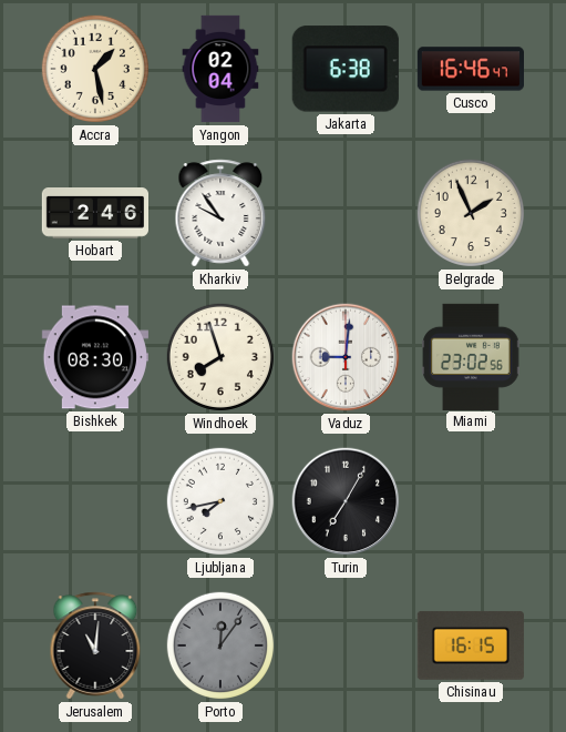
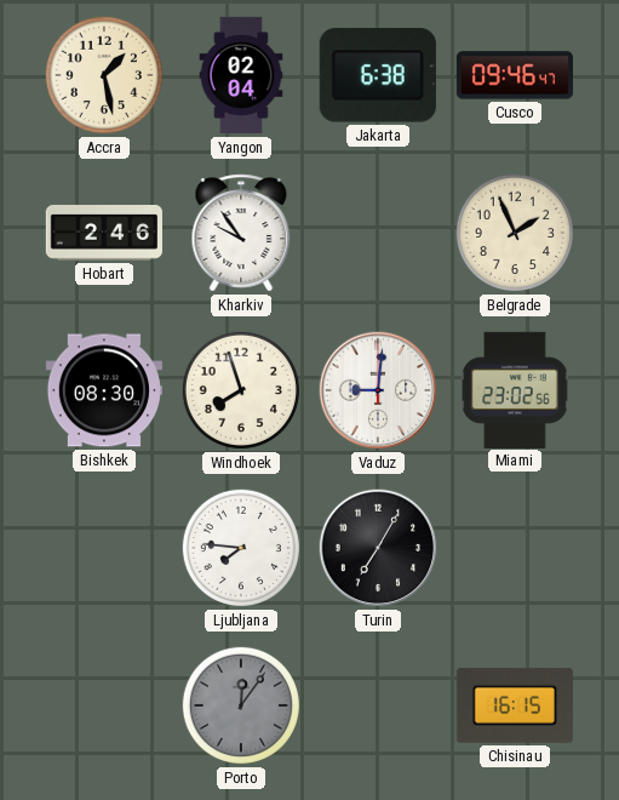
Cusco: 16:46 -> 09:46
Ljubljana: 7:43 -> 7:46
Jerusalem: 11:01 -> none
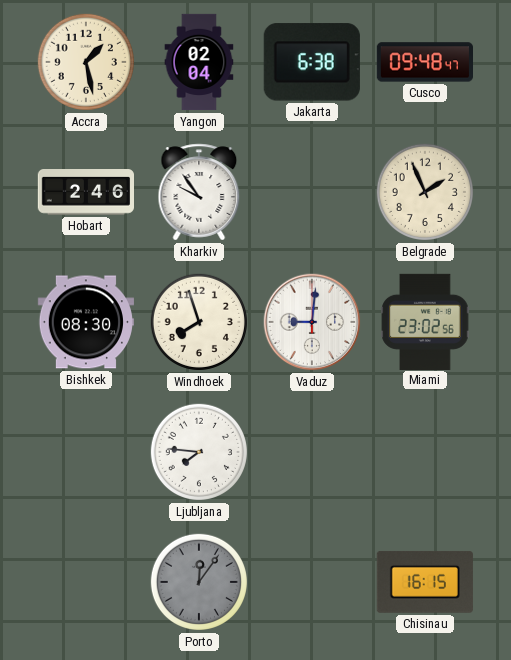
Cusco: 09:46 -> 09:48
Turin: 7:05 -> none
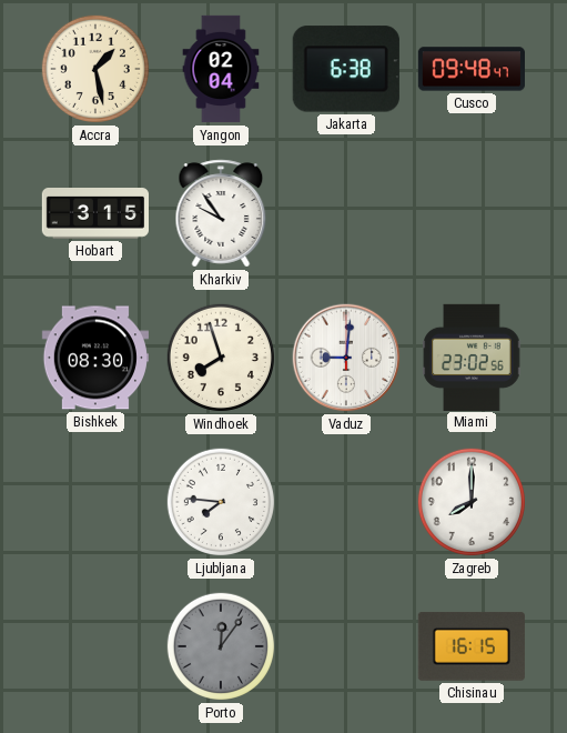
Hobart: 2:46 -> 3:15
Belgrade: 1:56 -> none
Zagreb: none -> 8:00
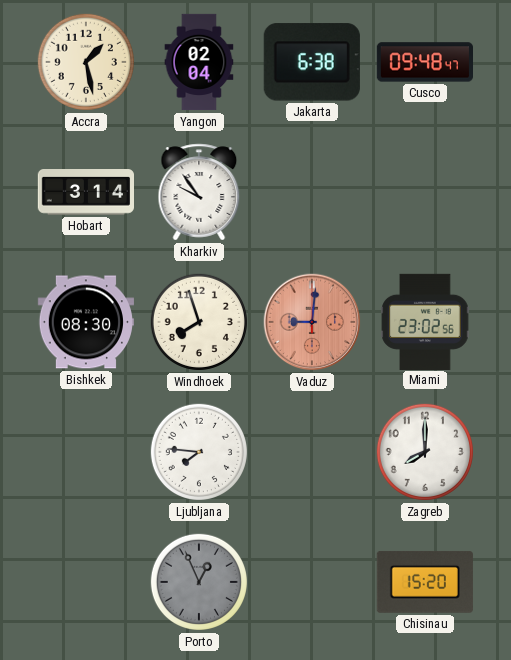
Hobart: 3:15 -> 3:14
Vaduz dial: white -> salmon
Porto: 12:06 -> 12:56
Chisinau: 16:15 -> 15:20
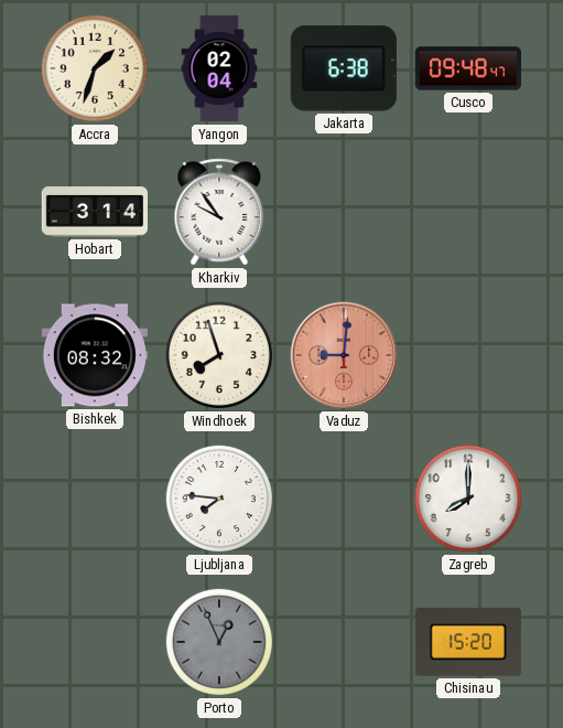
Accra: 1:28 -> 1:33
Bishkek: 08:30 -> 08:32
Miami: 23:02 -> none
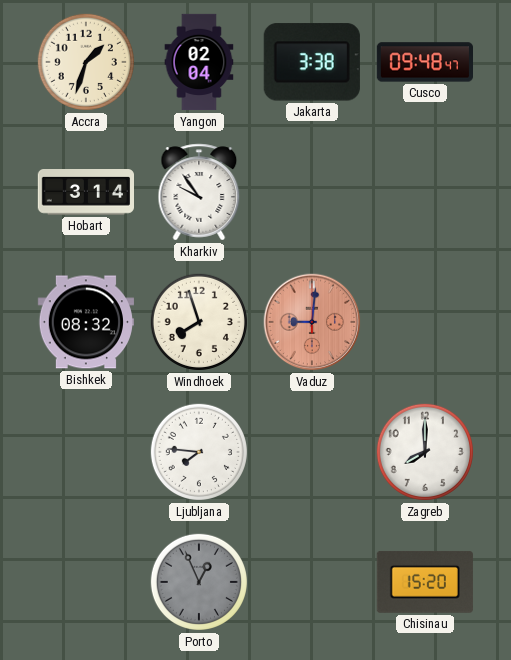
Jakarta: 6:38 -> 3:38
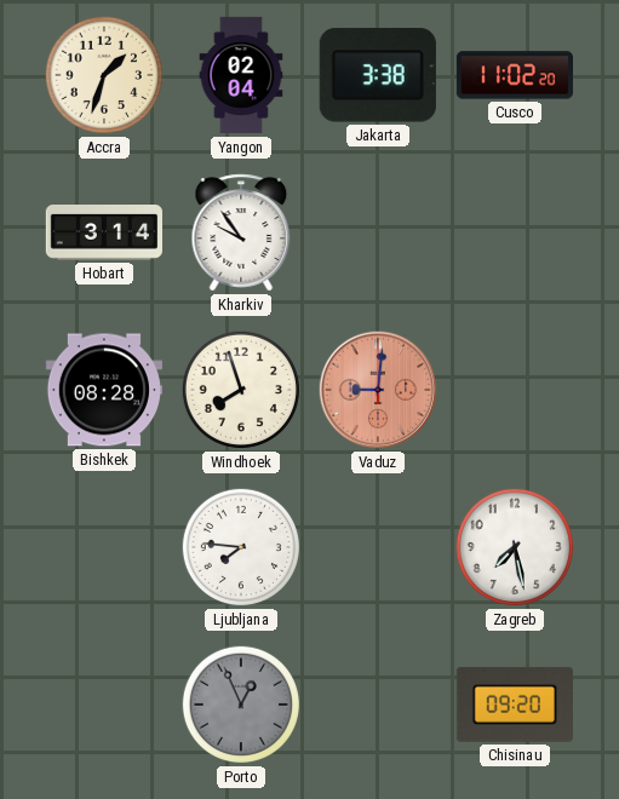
Cusco: 09:48 -> 11:02
Bishkek: 08:32 -> 08:28
Zagreb: 8:00 -> 7:28
Chisinau: 15:20 -> 09:20
